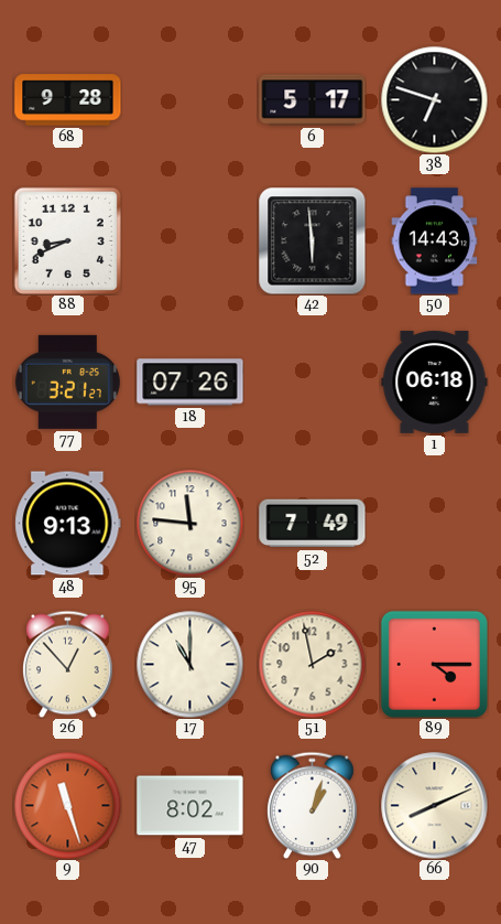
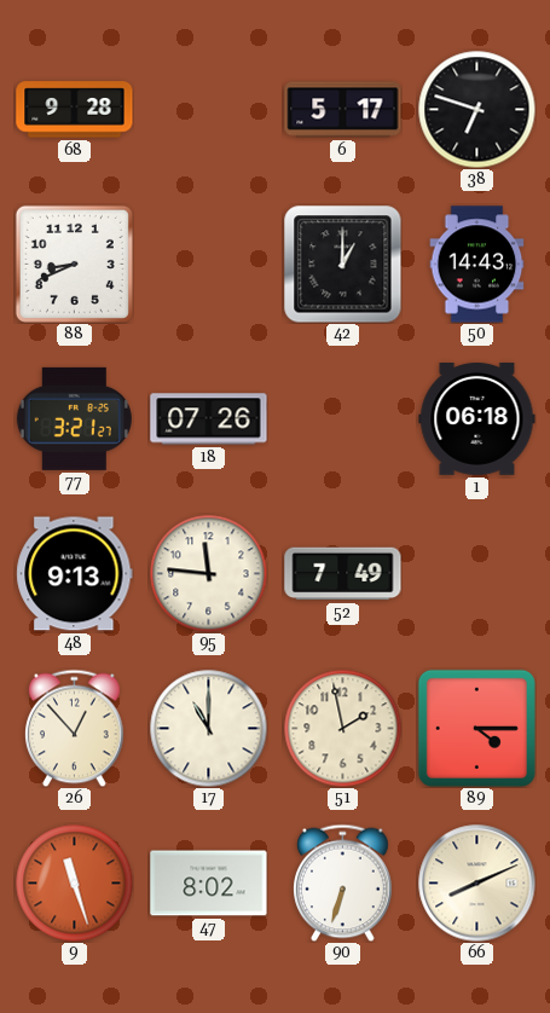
42: 5:59 -> 1:00
90: 1:03 -> 6:33
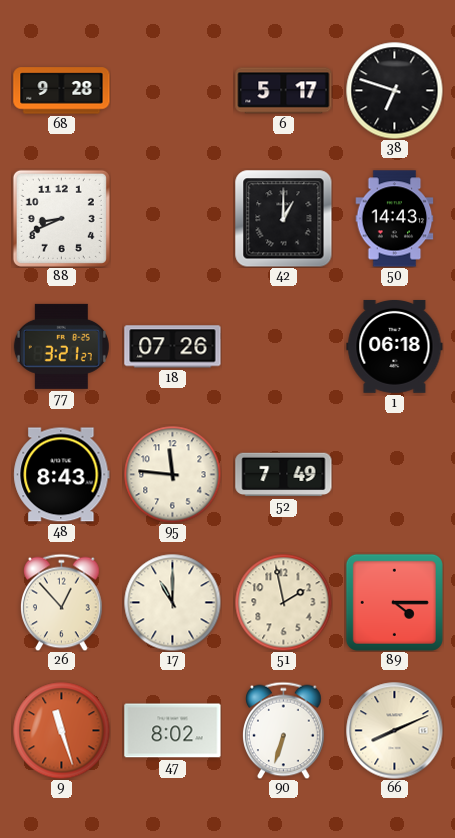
48: 9:13 -> 8:43
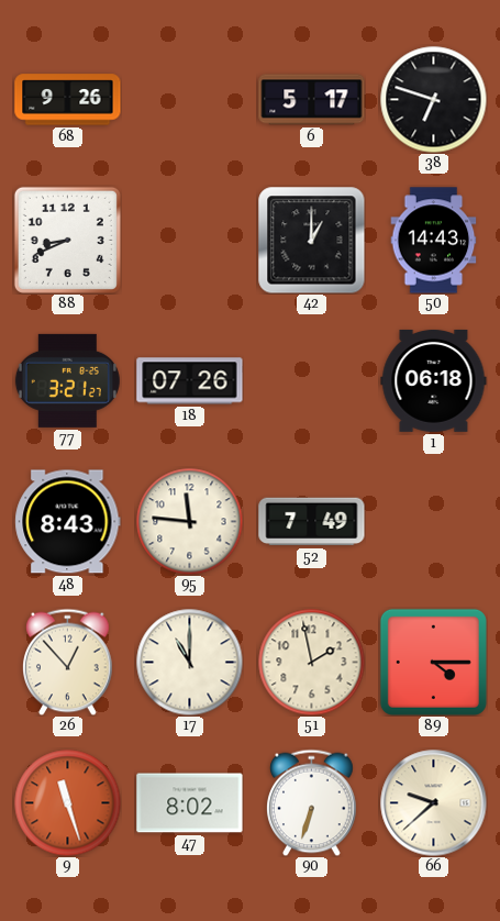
68: 9:28 -> 9:26
66: 8:11 -> 9:38
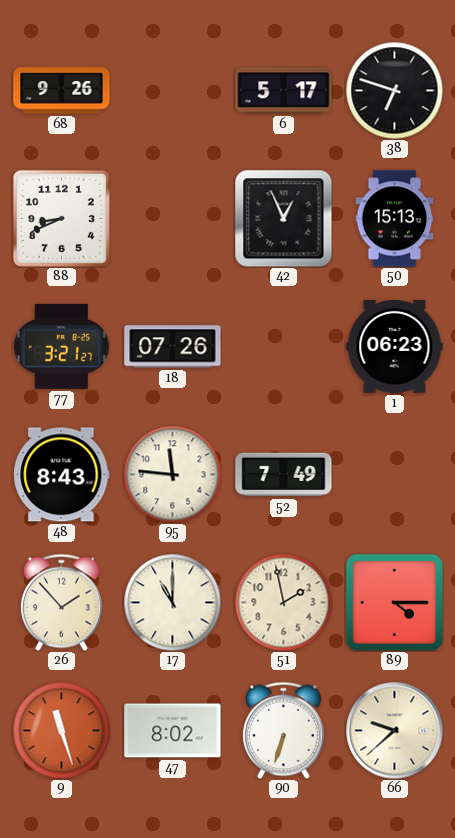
42: 1:00 -> 12:56
50: 14:43 -> 15:13
1: 06:18 -> 06:23
26: 12:53 -> 1:53
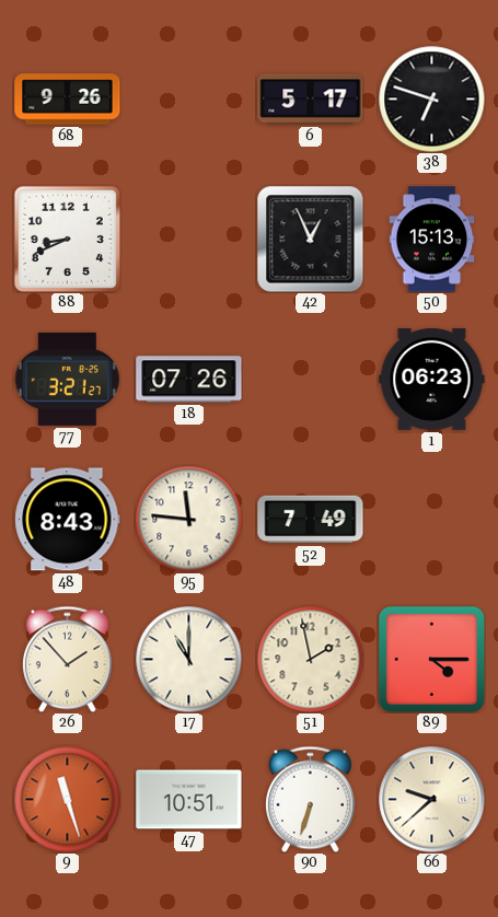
47: 8:02 -> 10:51
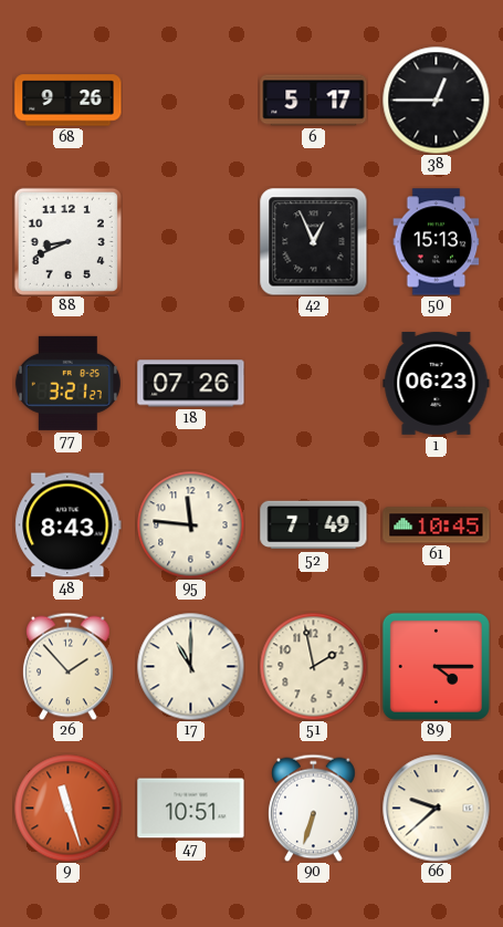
38: 6:48 -> 12:45
61: none -> 10:45
